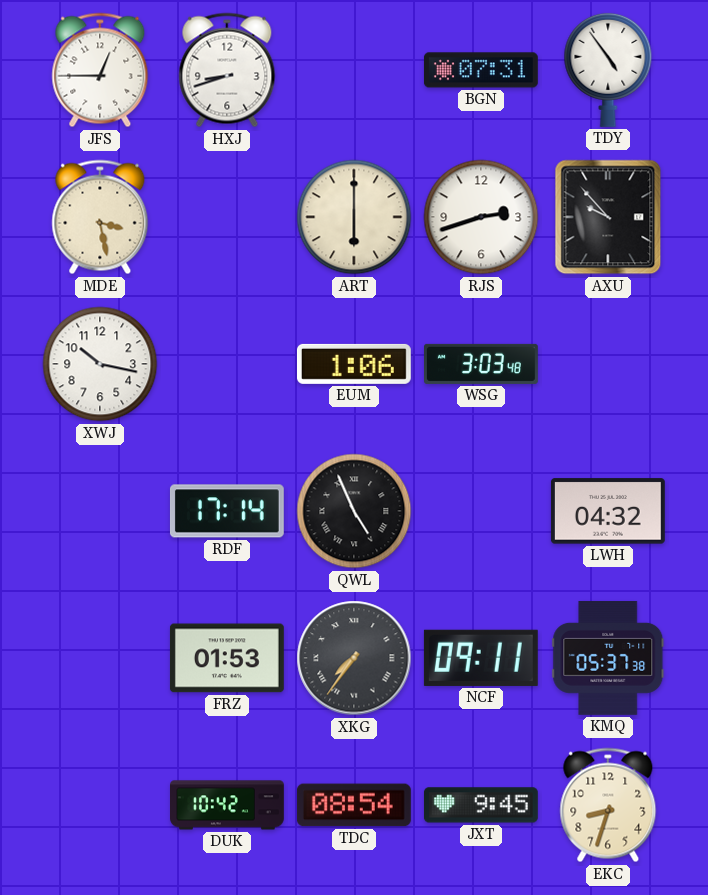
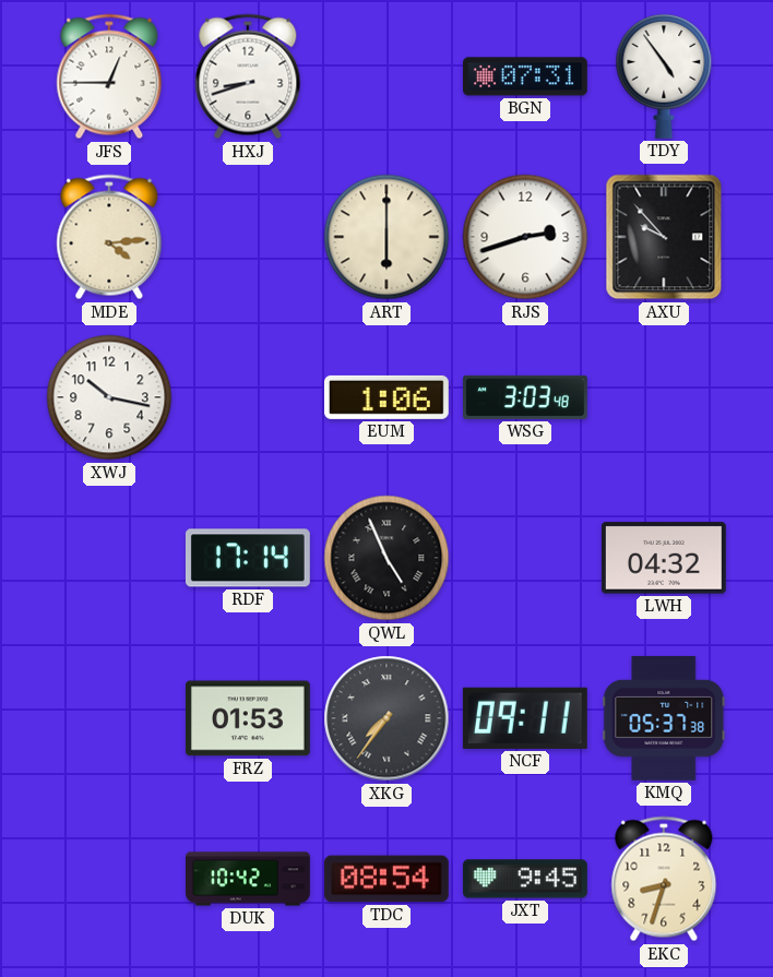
MDE: 3:28 -> 4:14
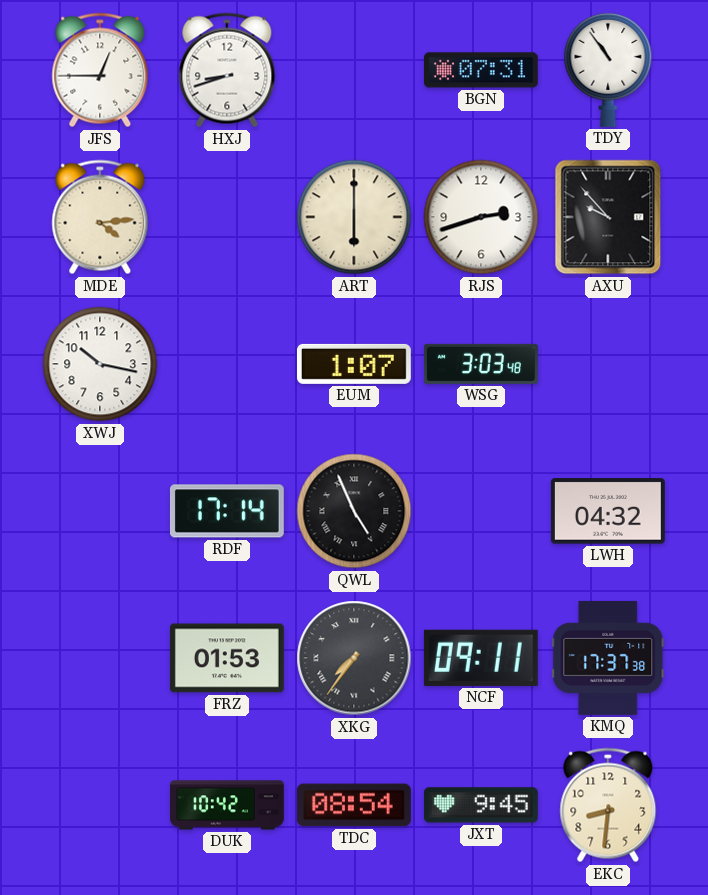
TDY: 4:54 -> 10:54
EUM: 1:06 -> 1:07
KMQ: 05:37 -> 17:37
EKC: 8:33 -> 8:31
